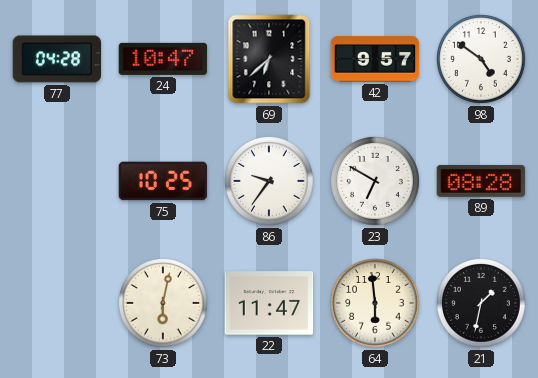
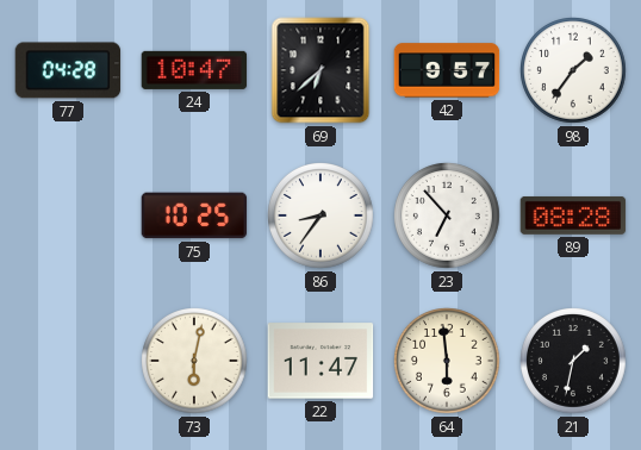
98: 4:51 -> 1:36
86: 9:36 -> 8:36
23: 6:50 -> 6:53
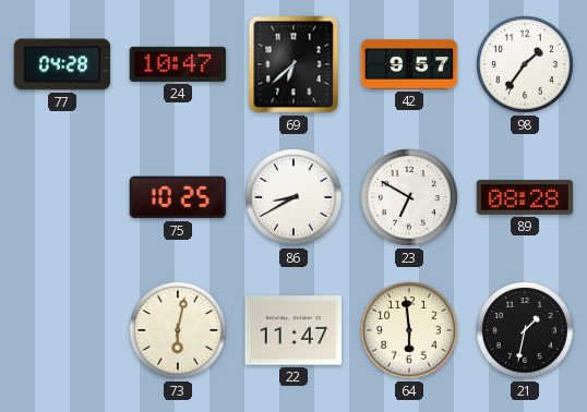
86: 8:36 -> 8:40
23: 6:53 -> 6:50
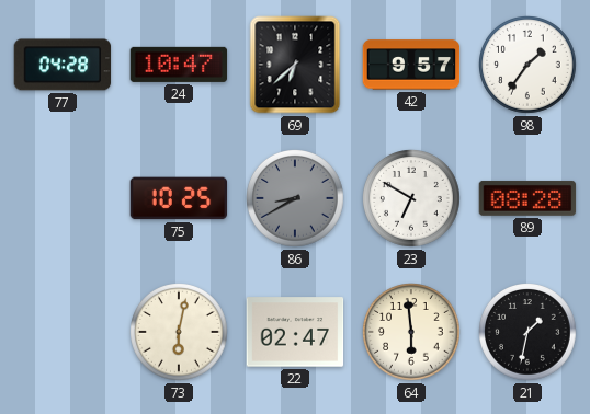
86 dial: white -> grey
22: 11:47 -> 02:47
